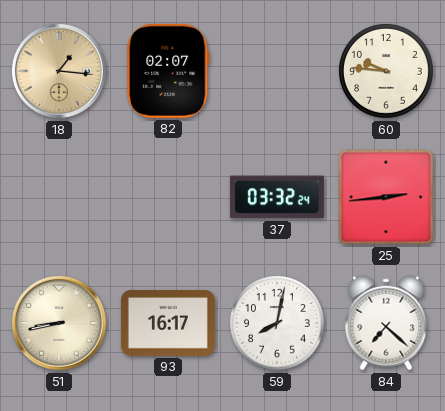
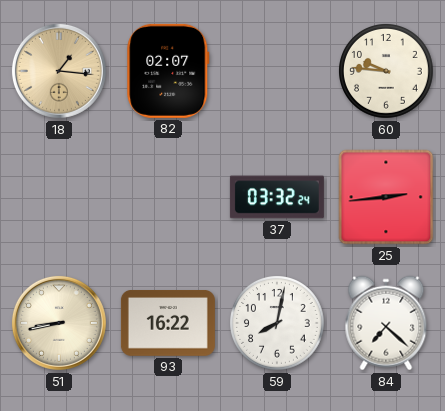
93: 16:17 -> 16:22
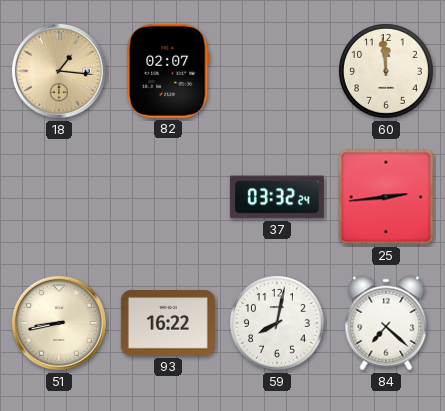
60: 9:46 -> 11:59
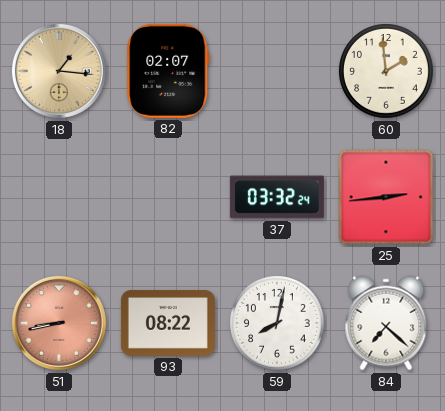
60: 11:59 -> 1:59
51 dial: cream -> salmon
93: 16:22 -> 08:22
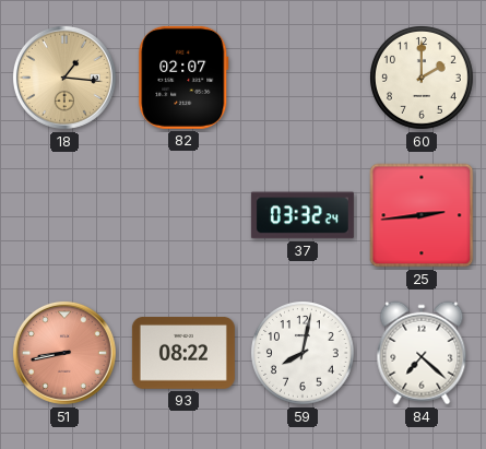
60: 1:59 -> 2:00
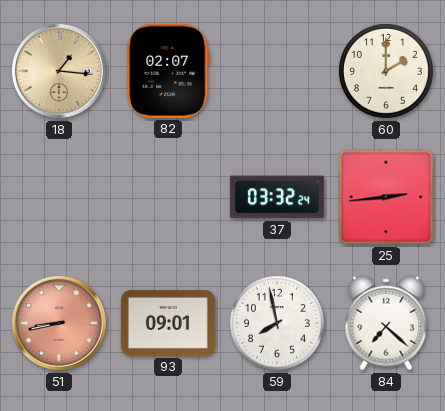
93: 08:22 -> 09:01
59: 8:02 -> 7:58
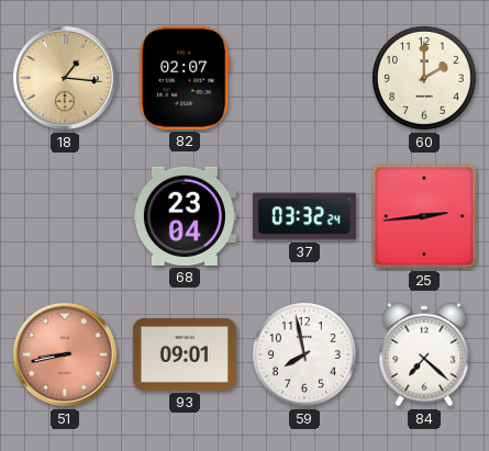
68: none -> 23:04
